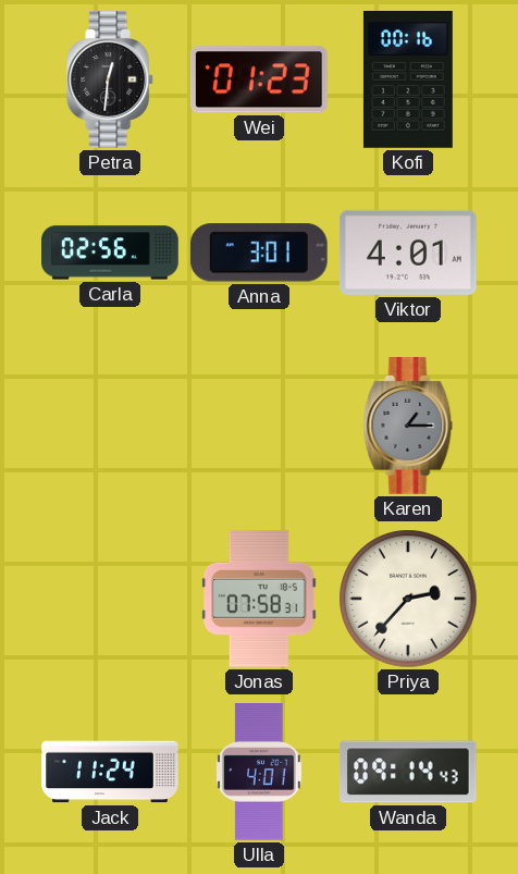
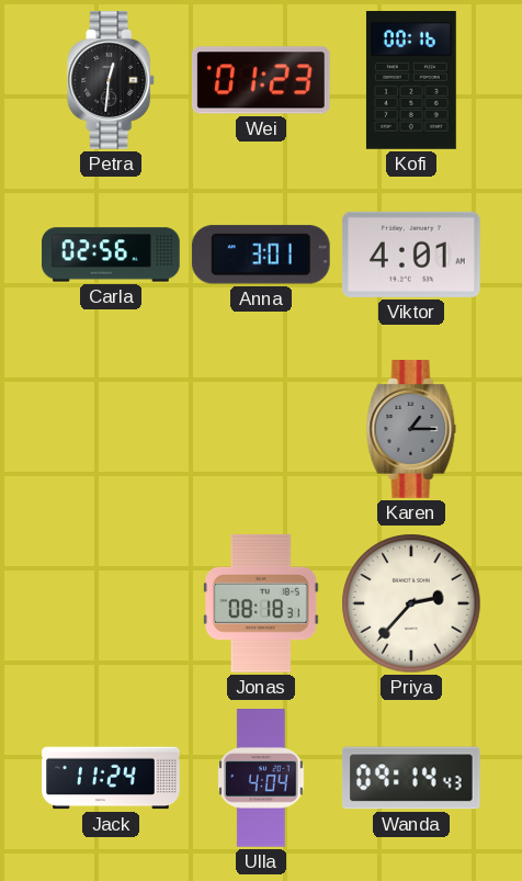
Jonas: 07:58 -> 08:18
Ulla: 4:01 -> 4:04
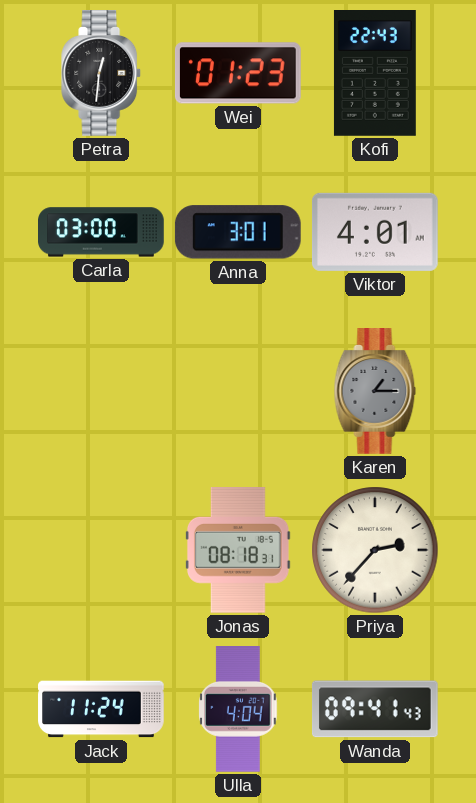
Kofi: 00:16 -> 22:43
Carla: 02:56 -> 03:00
Wanda: 09:14 -> 09:41
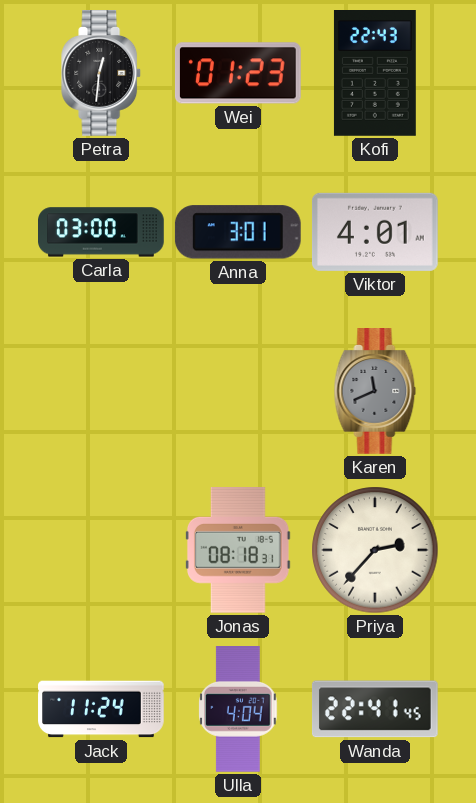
Karen: 1:15 -> 11:41
Wanda: 09:41 -> 22:41
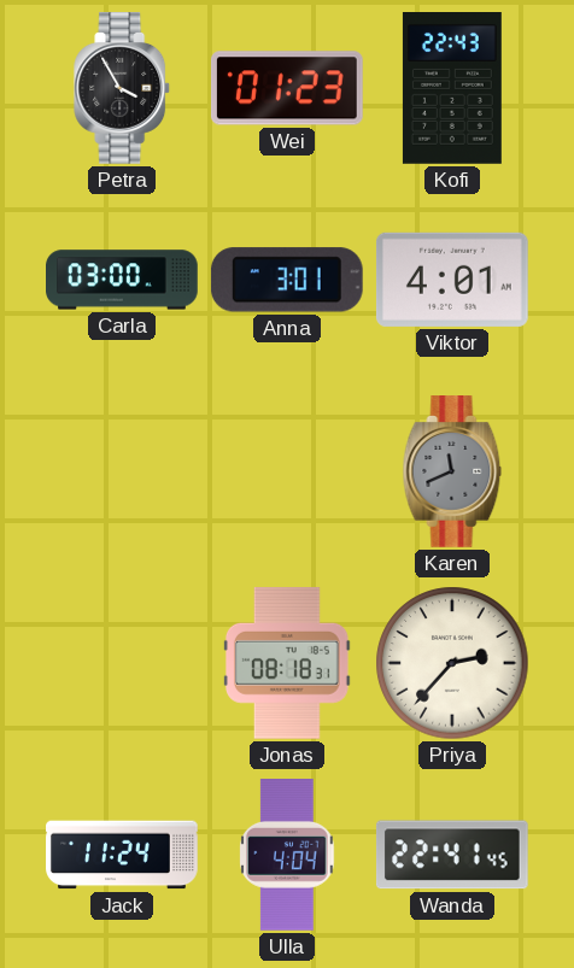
Petra: 12:31 -> 3:55
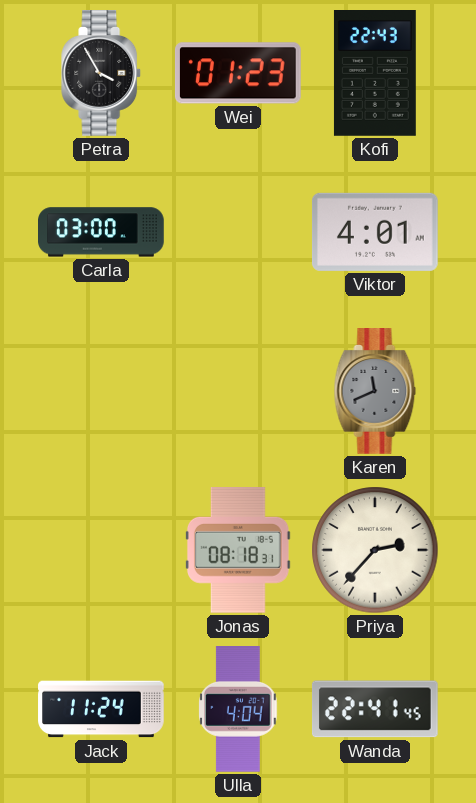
Anna: 3:01 -> none
